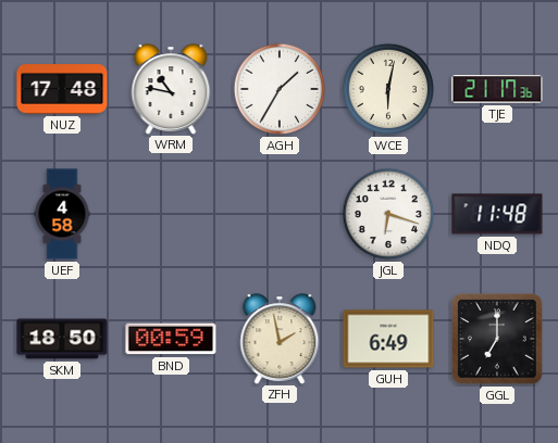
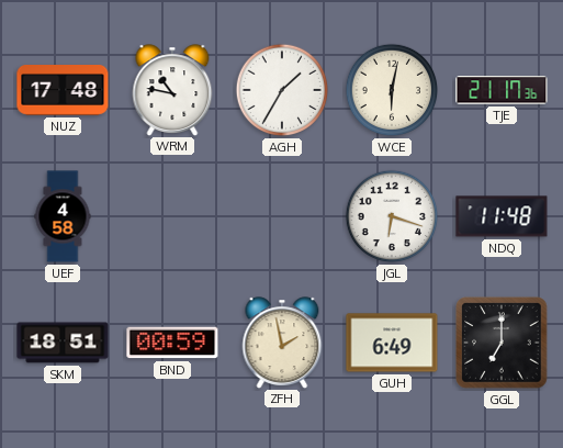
SKM: 18:50 -> 18:51
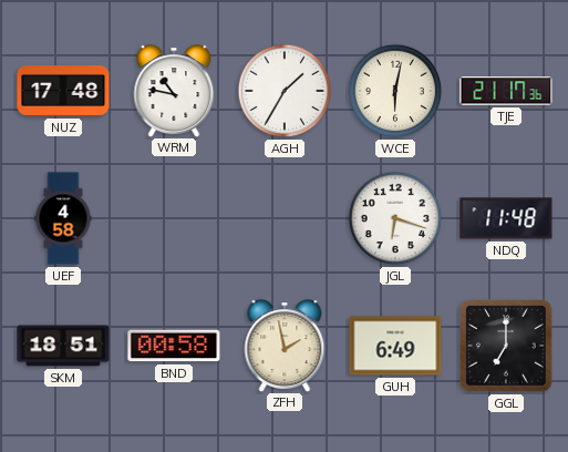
BND: 00:59 -> 00:58
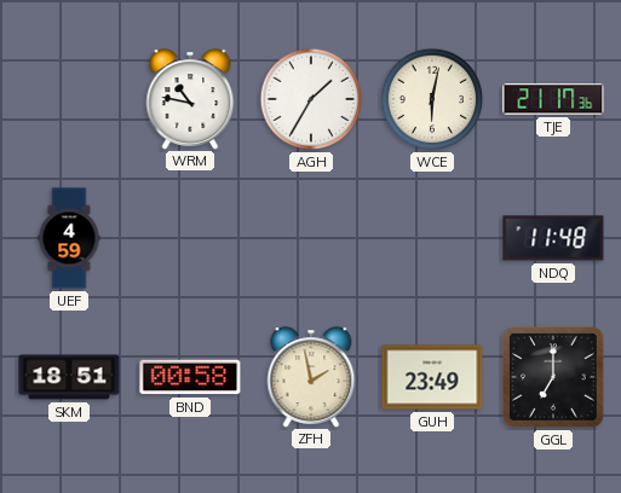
NUZ: 17:48 -> none
UEF: 4:58 -> 4:59
JGL: 6:18 -> none
GUH: 6:49 -> 23:49
